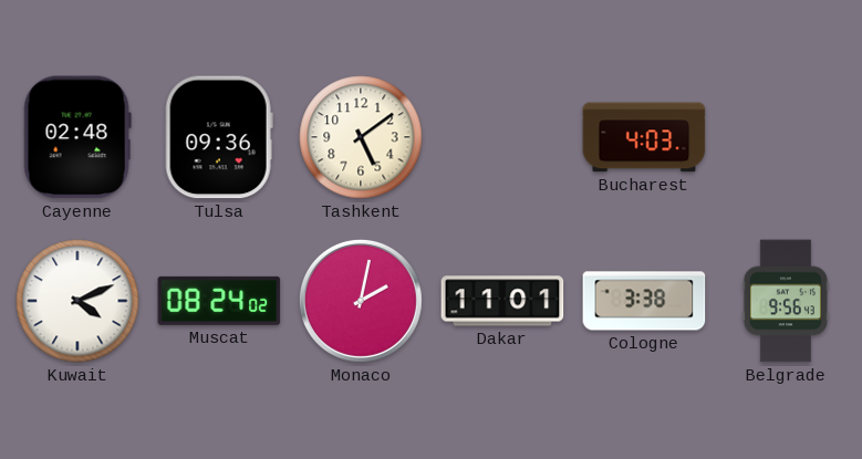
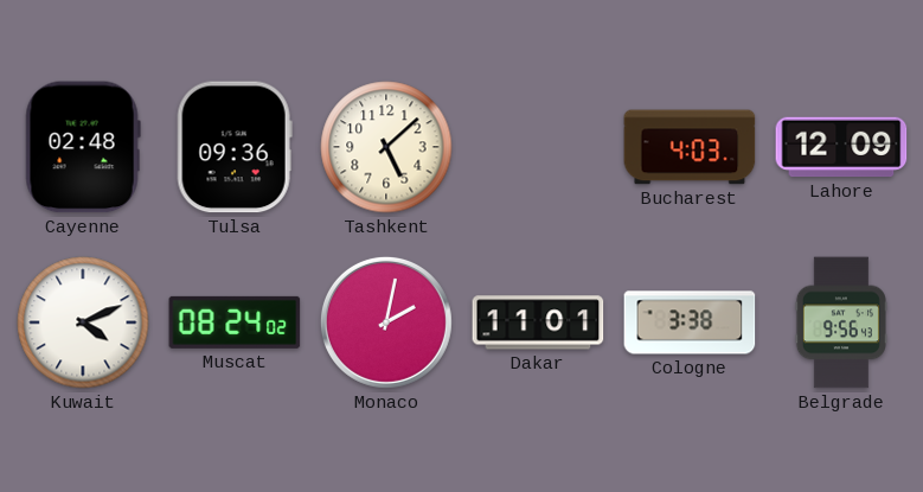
Tashkent: 5:09 -> 5:08
Lahore: none -> 12:09
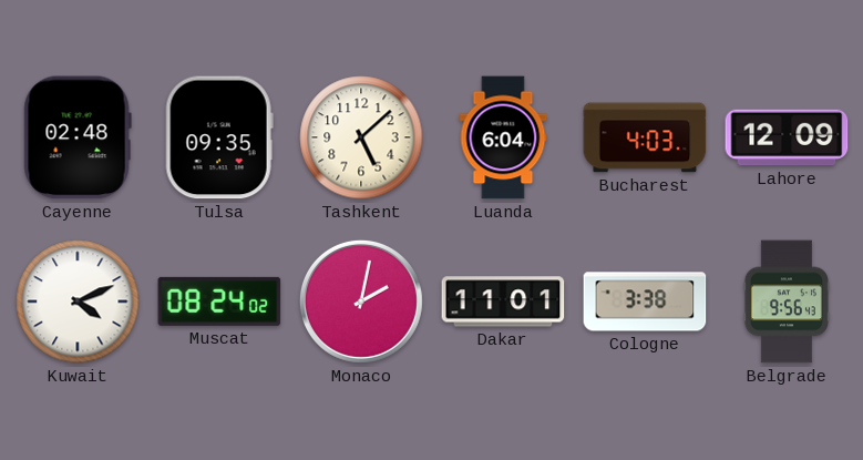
Tulsa: 09:36 -> 09:35
Luanda: none -> 6:04
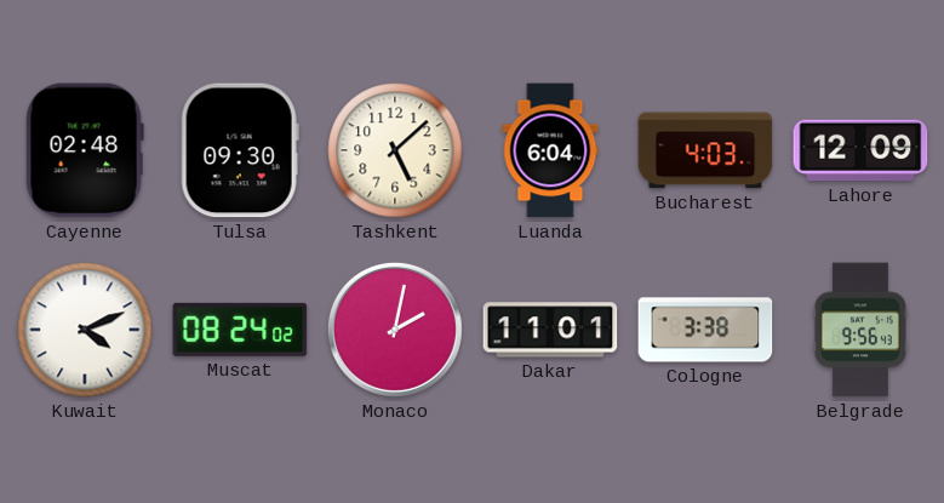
Tulsa: 09:35 -> 09:30
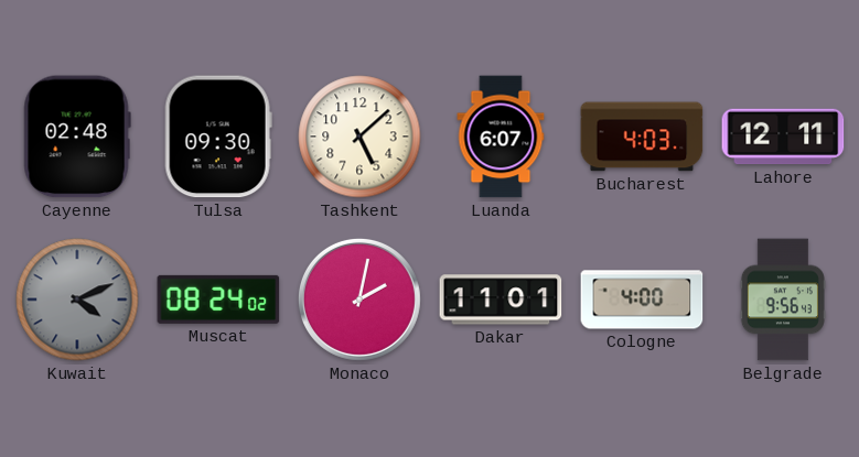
Luanda: 6:04 -> 6:07
Lahore: 12:09 -> 12:11
Kuwait dial: white -> grey
Cologne: 3:38 -> 4:00
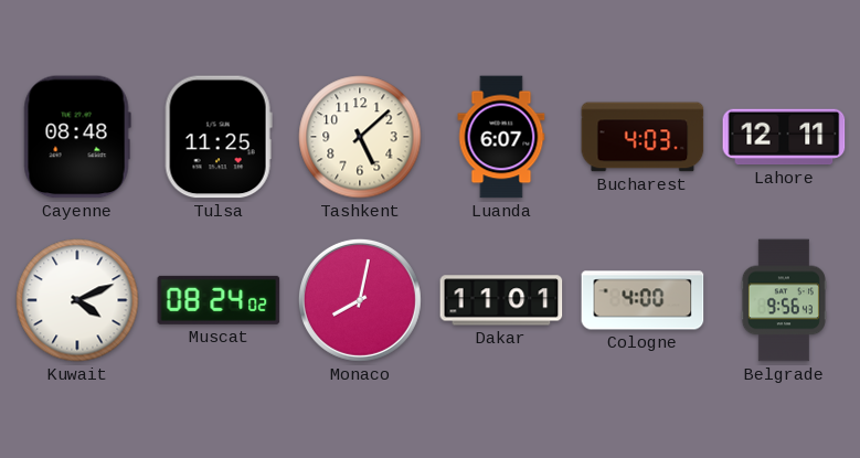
Cayenne: 02:48 -> 08:48
Tulsa: 09:30 -> 11:25
Kuwait dial: grey -> white
Monaco: 2:02 -> 8:02
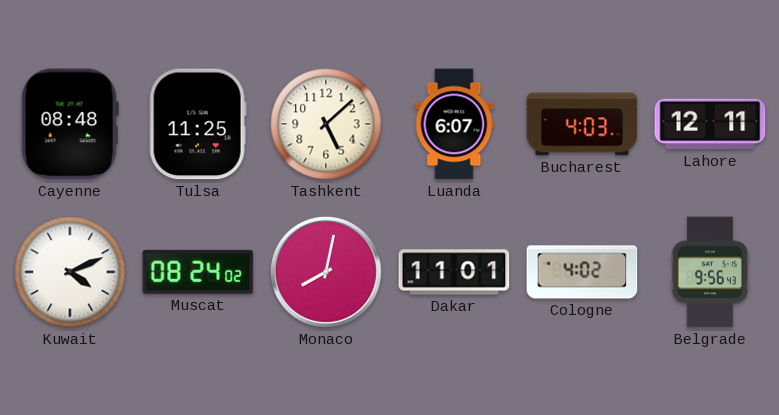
Cologne: 4:00 -> 4:02
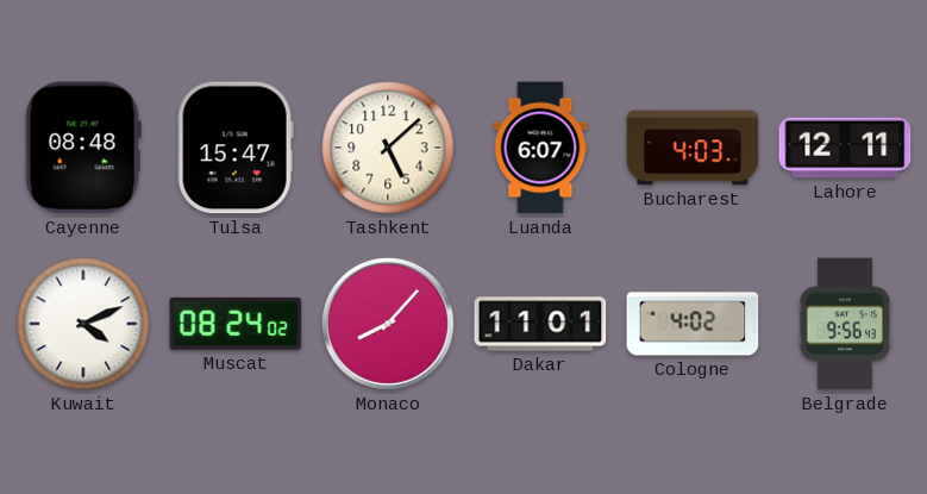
Tulsa: 11:25 -> 15:47
Monaco: 8:02 -> 8:07
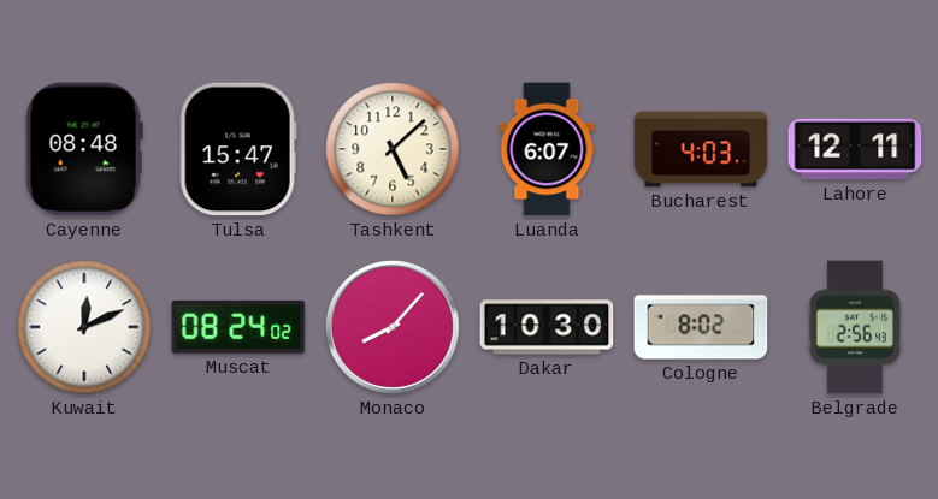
Kuwait: 4:11 -> 12:11
Dakar: 11:01 -> 10:30
Cologne: 4:02 -> 8:02
Belgrade: 9:56 -> 2:56
